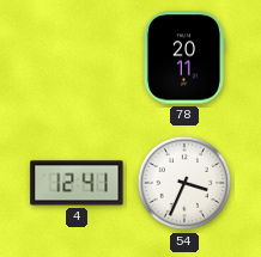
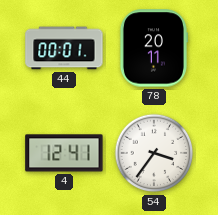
44: none -> 00:01
54: 3:34 -> 3:36
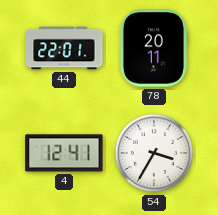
44: 00:01 -> 22:01
54: 3:36 -> 3:35
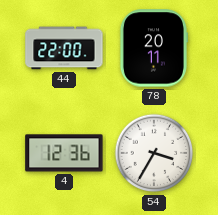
44: 22:01 -> 22:00
4: 12:41 -> 12:36
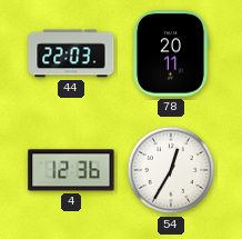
44: 22:00 -> 22:03
54: 3:35 -> 12:35
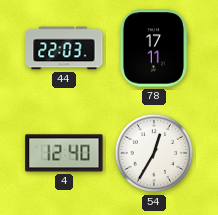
78: 20:11 -> 17:11
4: 12:36 -> 12:40
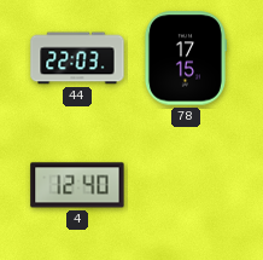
78: 17:11 -> 17:15
54: 12:35 -> none
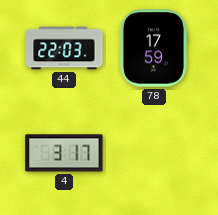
78: 17:15 -> 17:59
4: 12:40 -> 3:17
